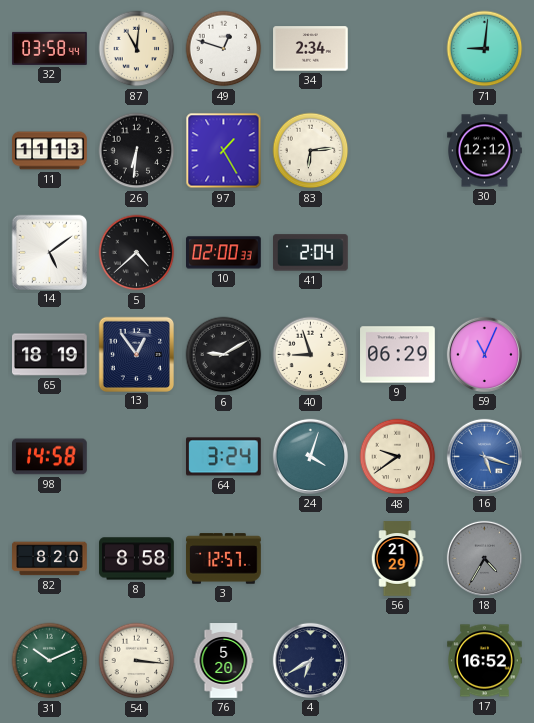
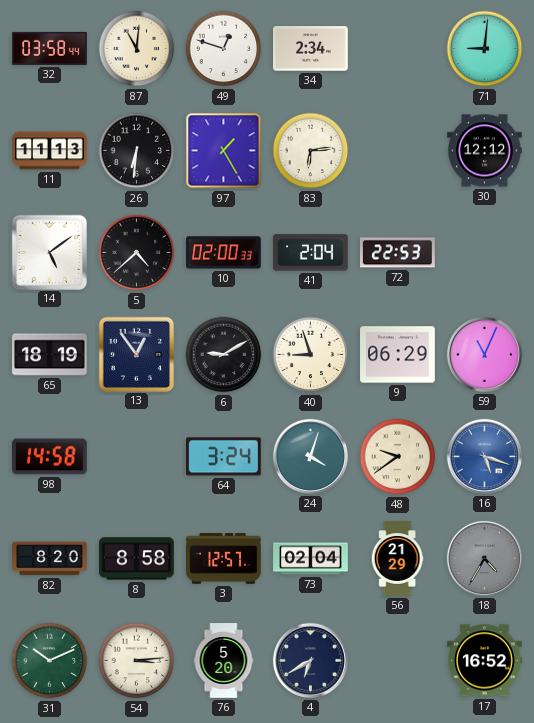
72: none -> 22:53
73: none -> 02:04
54: 3:16 -> 3:14
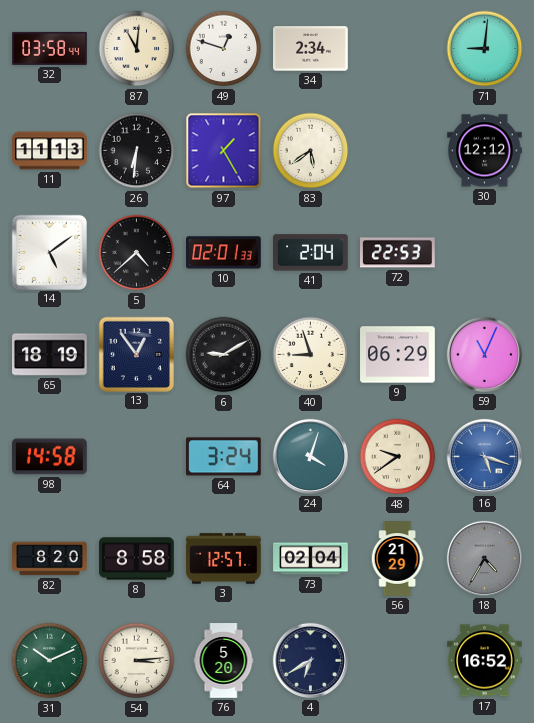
83: 6:14 -> 5:39
10: 02:00 -> 02:01
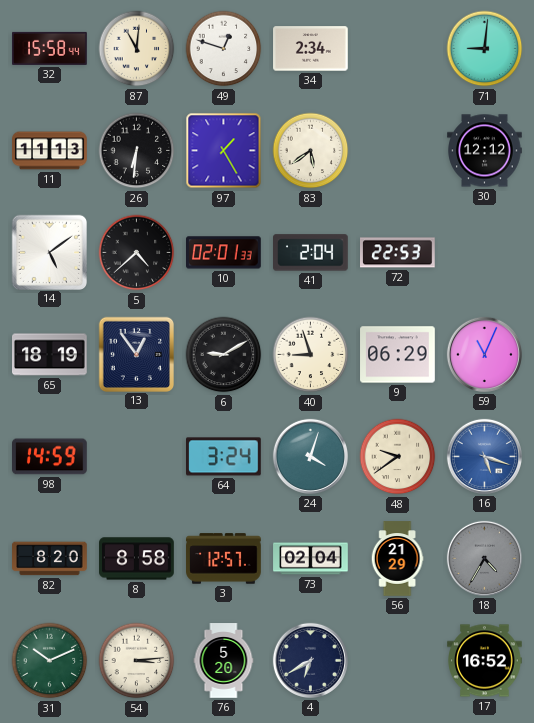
32: 03:58 -> 15:58
98: 14:58 -> 14:59
